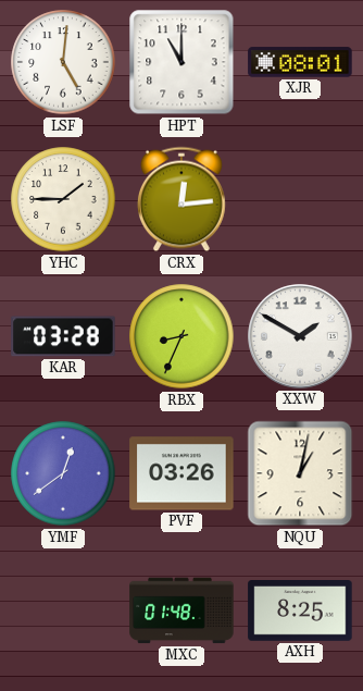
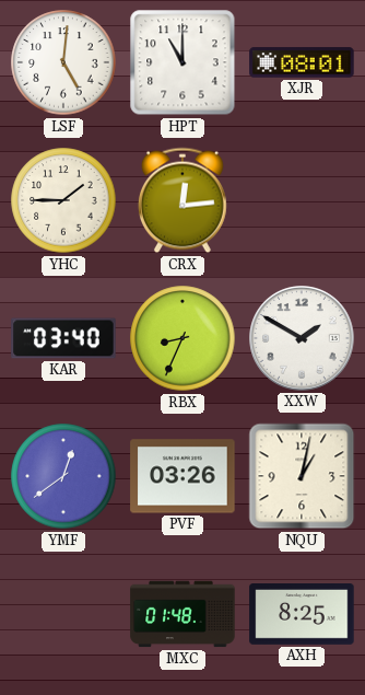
KAR: 03:28 -> 03:40
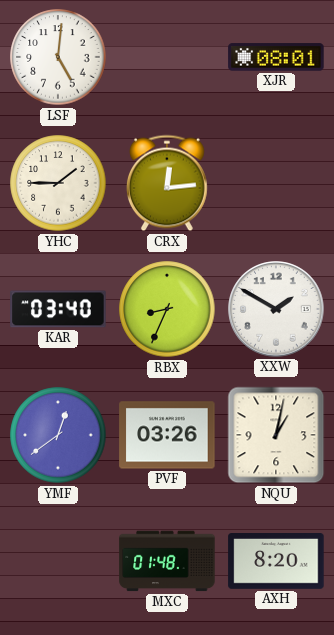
HPT: 11:00 -> none
AXH: 8:25 -> 8:20
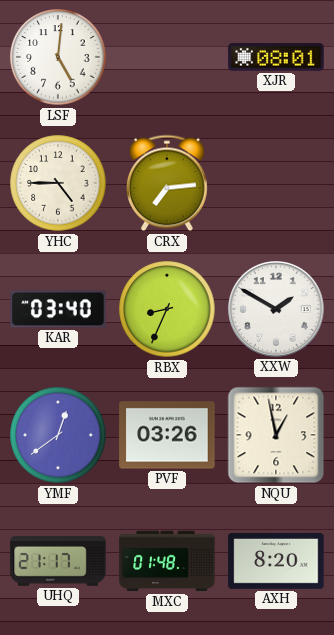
YHC: 1:45 -> 4:45
CRX: 12:14 -> 7:14
NQU: 1:02 -> 12:58
UHQ: none -> 21:17
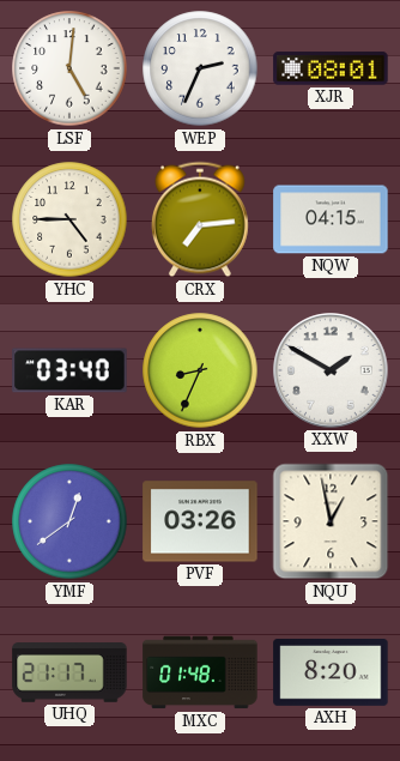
WEP: none -> 2:34
NQW: none -> 04:15
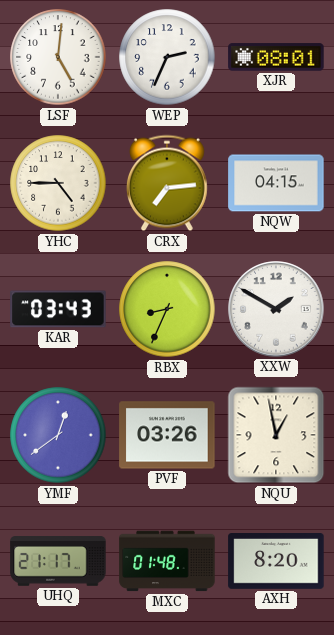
KAR: 03:40 -> 03:43
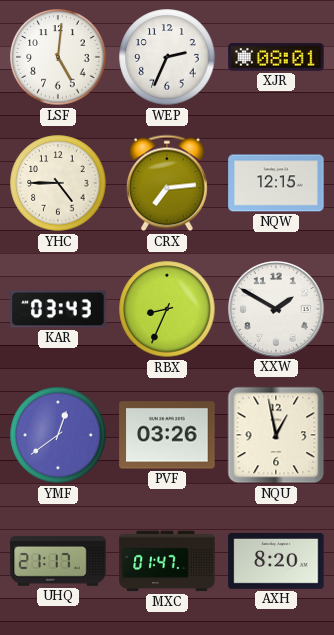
NQW: 04:15 -> 12:15
MXC: 01:48 -> 01:47
